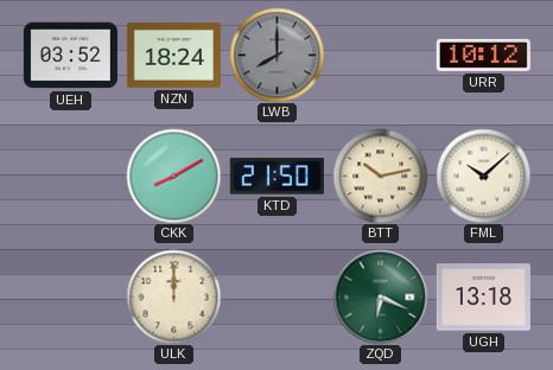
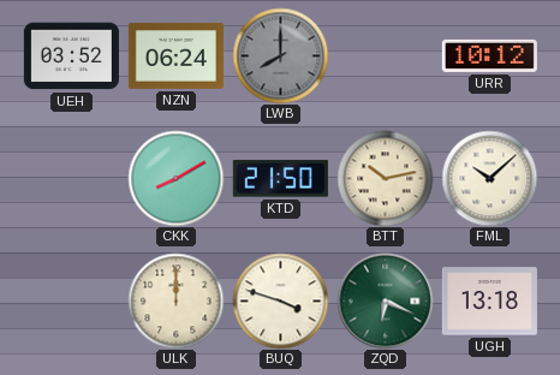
NZN: 18:24 -> 06:24
BUQ: none -> 3:48
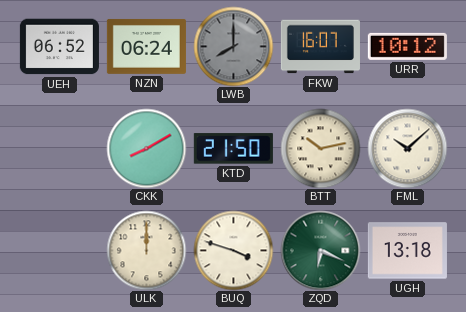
UEH: 03:52 -> 06:52
FKW: none -> 16:07
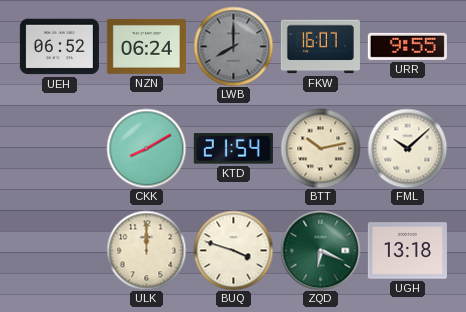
URR: 10:12 -> 9:55
KTD: 21:50 -> 21:54
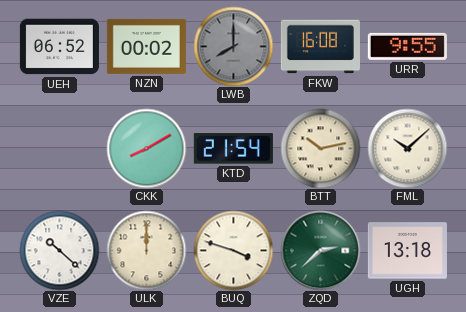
NZN: 06:24 -> 00:02
FKW: 16:07 -> 16:08
VZE: none -> 10:22
ZQD: 6:19 -> 2:38
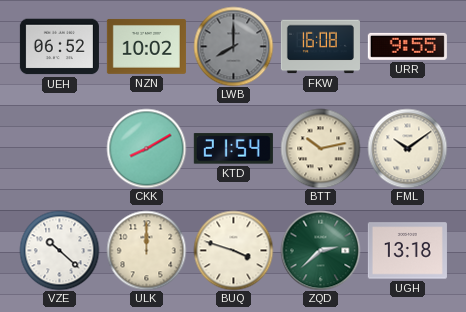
NZN: 00:02 -> 10:02
FML: 10:08 -> 10:09
